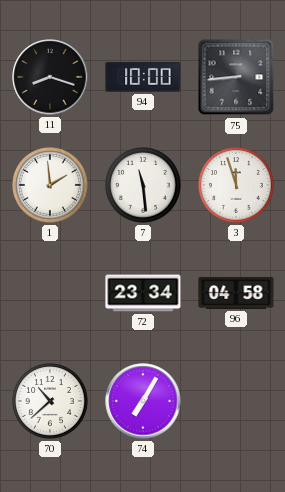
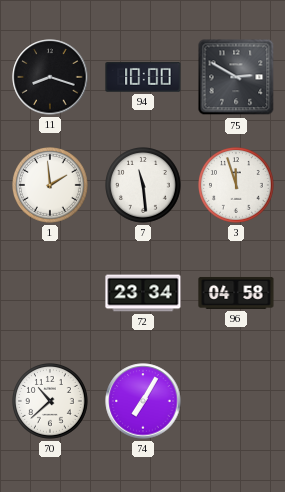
75: 8:44 -> 2:50
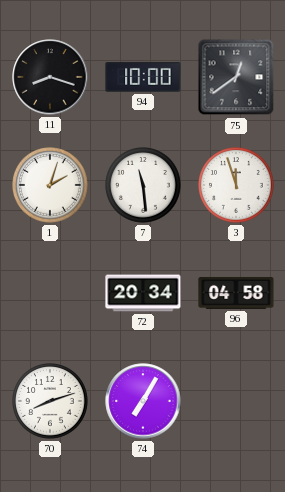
75: 2:50 -> 12:39
1: 1:59 -> 2:03
72: 23:34 -> 20:34
70: 10:38 -> 8:12
